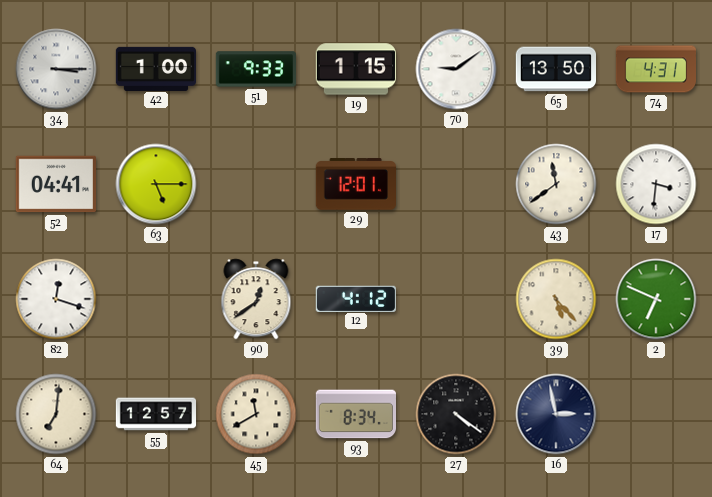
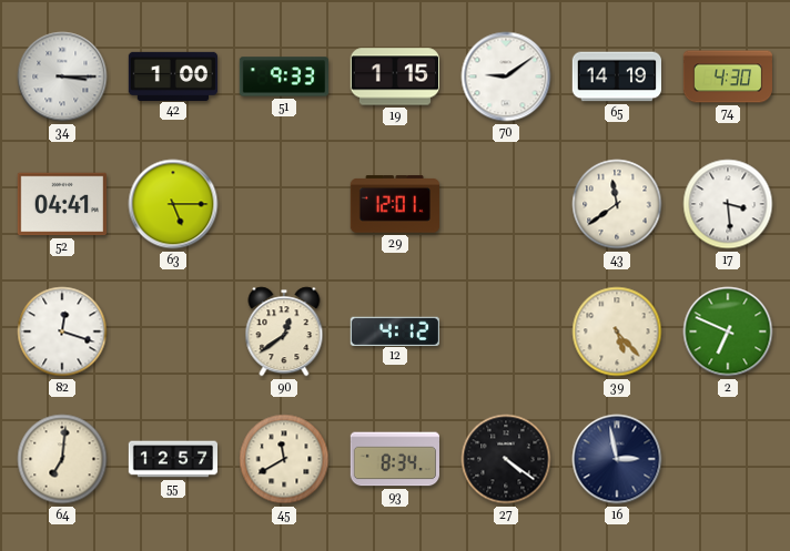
65: 13:50 -> 14:19
74: 4:31 -> 4:30
17: 3:31 -> 3:29
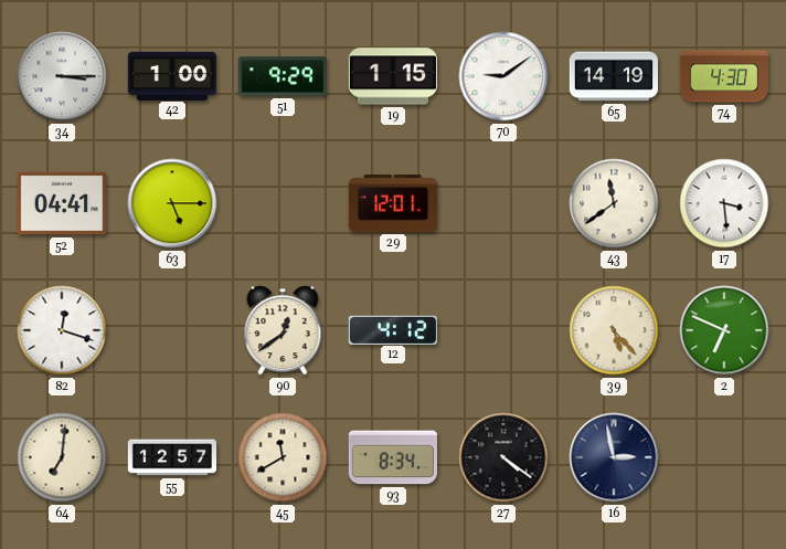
51: 9:33 -> 9:29
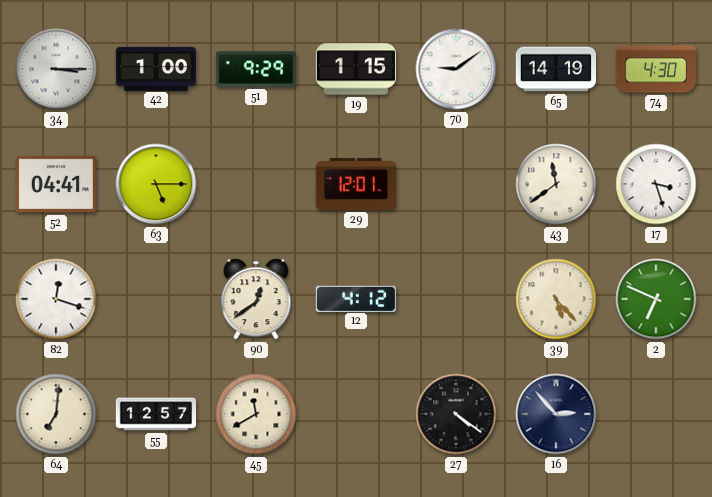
17: 3:29 -> 3:27
93: 8:34 -> none
16: 2:58 -> 2:53
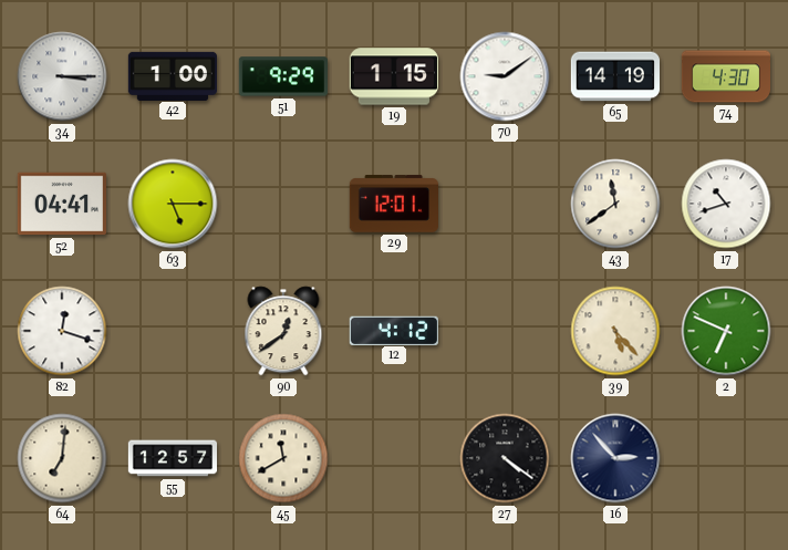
17: 3:27 -> 10:42
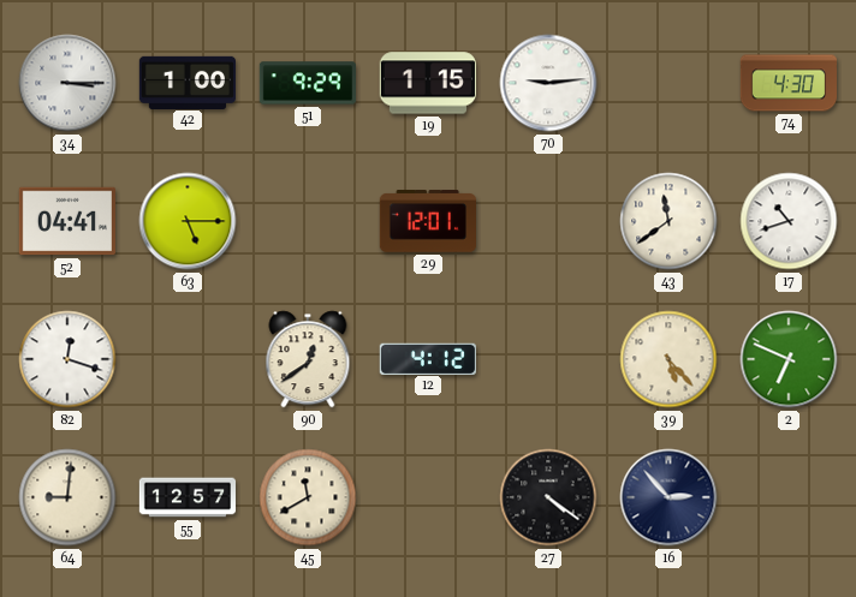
70: 9:09 -> 9:14
65: 14:19 -> none
64: 7:01 -> 9:01
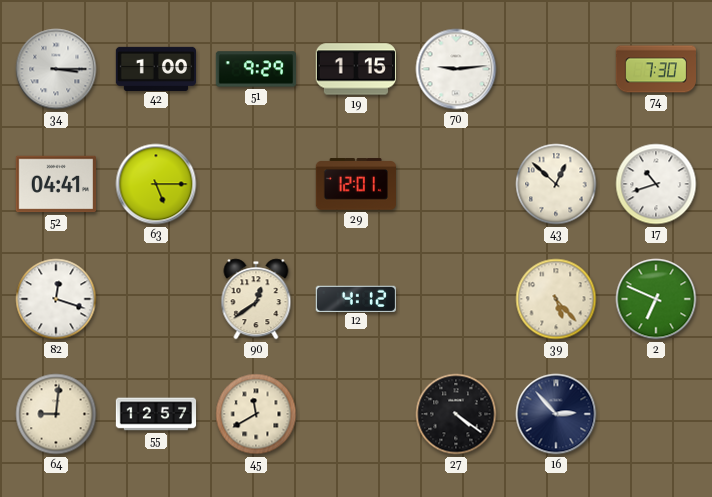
74: 4:30 -> 7:30
43: 11:39 -> 12:52
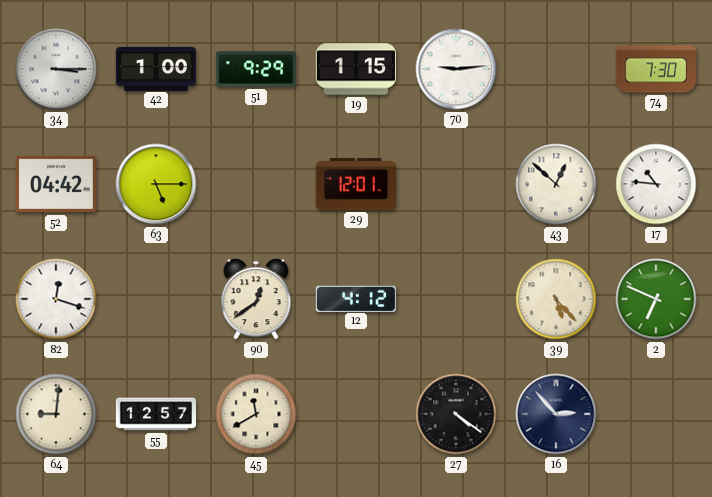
52: 04:41 -> 04:42
17: 10:42 -> 10:46
